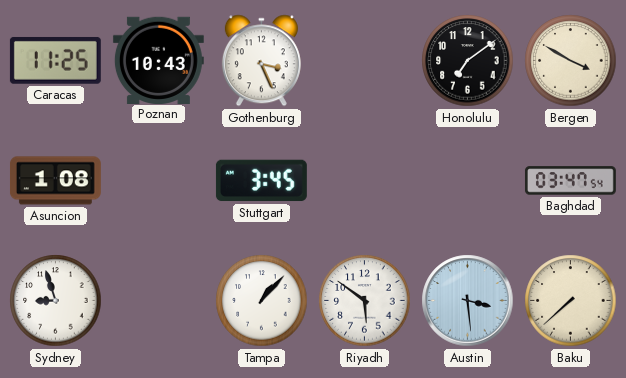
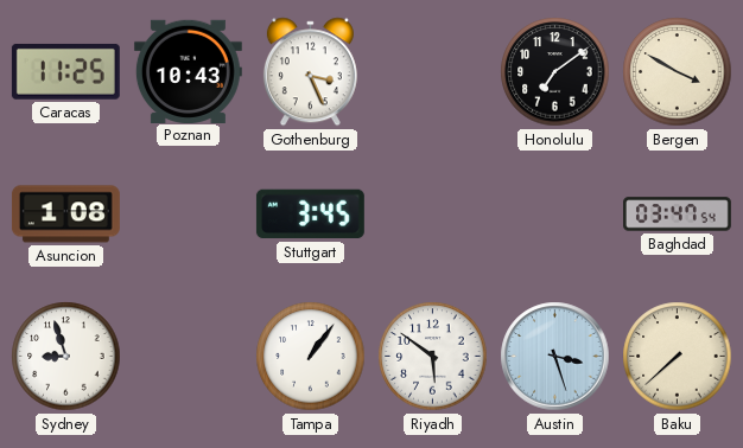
Tampa: 1:07 -> 1:06
Austin: 3:29 -> 3:27
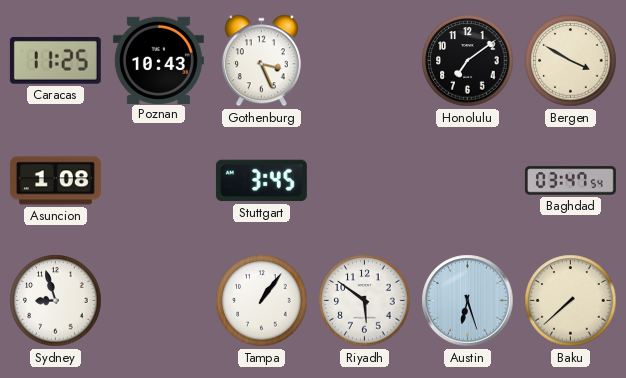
Austin: 3:27 -> 6:27
